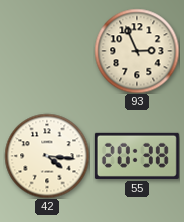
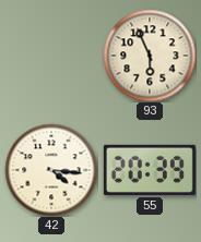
93: 2:56 -> 5:56
55: 20:38 -> 20:39
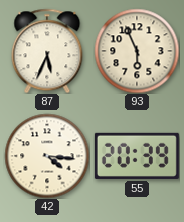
87: none -> 5:34
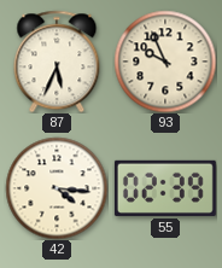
93: 5:56 -> 9:56
55: 20:39 -> 02:39
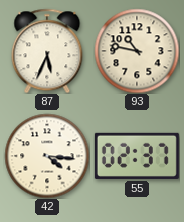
93: 9:56 -> 10:47
55: 02:39 -> 02:37
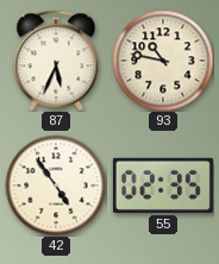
42: 4:16 -> 4:54
55: 02:37 -> 02:35
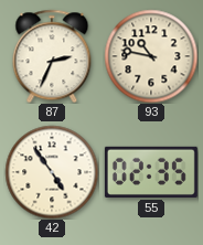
87: 5:34 -> 2:34
